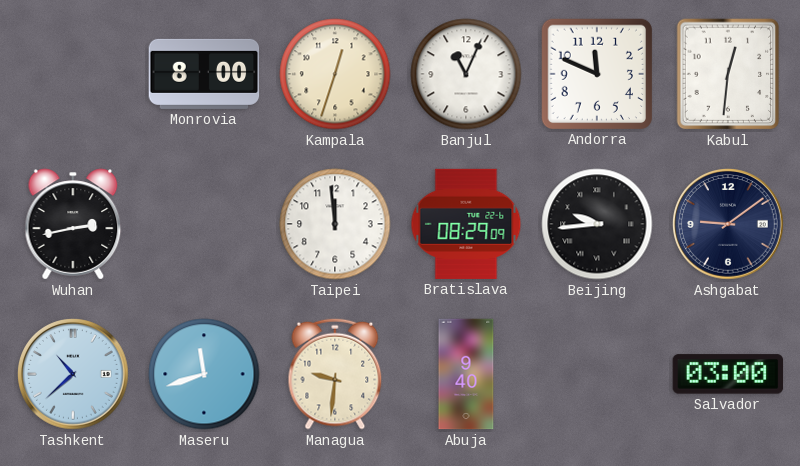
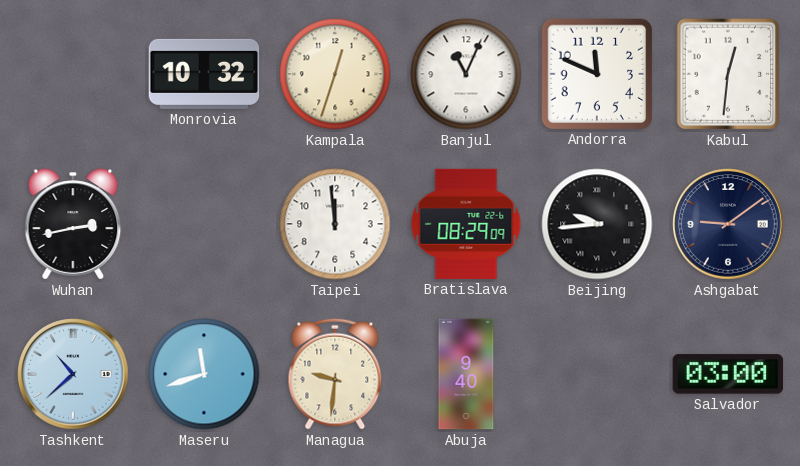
Monrovia: 8:00 -> 10:32
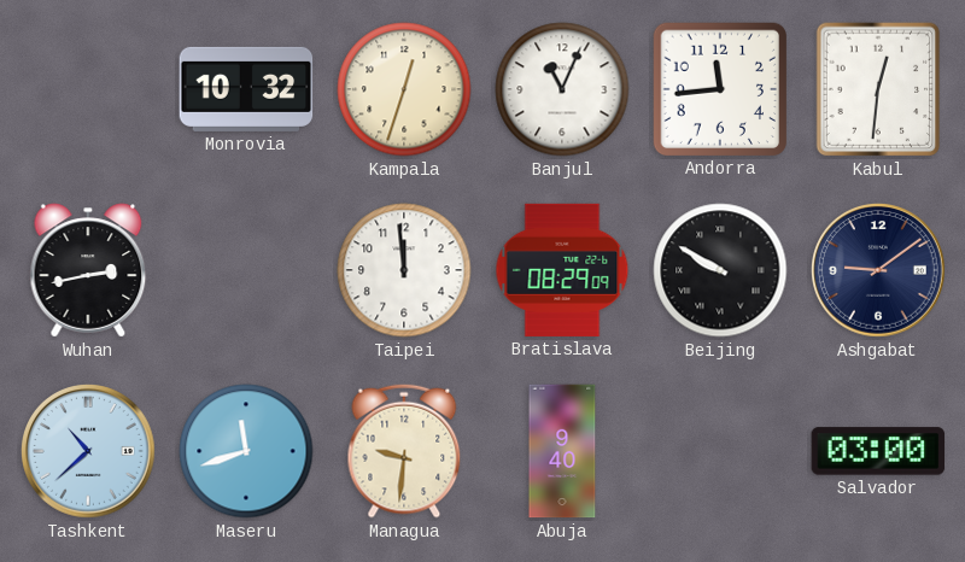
Andorra: 11:49 -> 11:44
Beijing: 9:44 -> 9:50
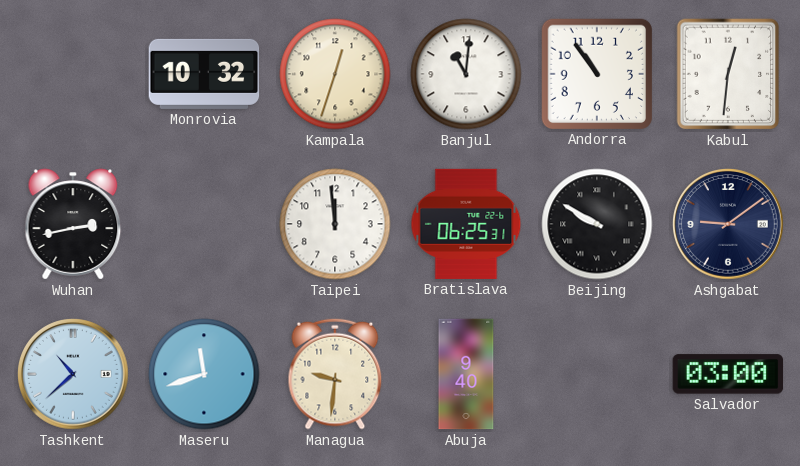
Banjul: 11:04 -> 11:01
Andorra: 11:44 -> 10:54
Bratislava: 08:29 -> 06:25
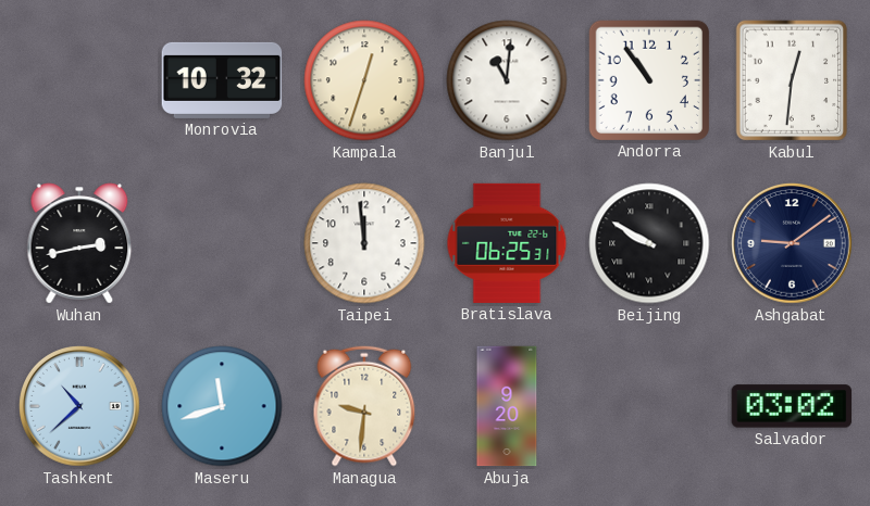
Abuja: 9:40 -> 9:20
Salvador: 03:00 -> 03:02
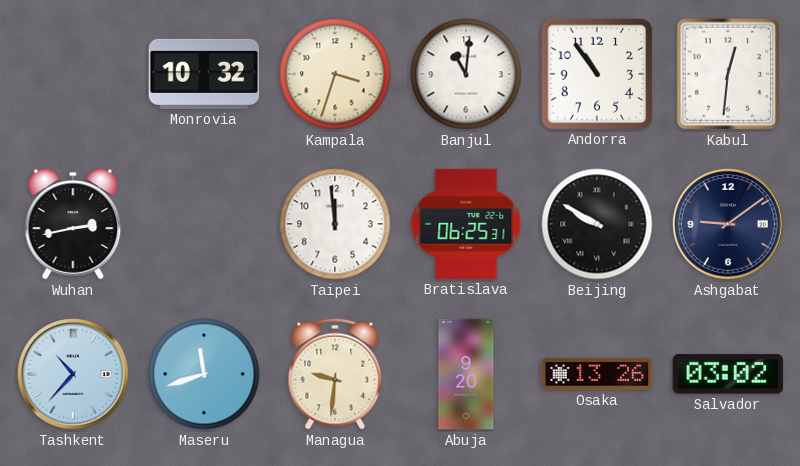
Kampala: 12:33 -> 3:33
Tashkent: 10:38 -> 10:37
Osaka: none -> 13:26
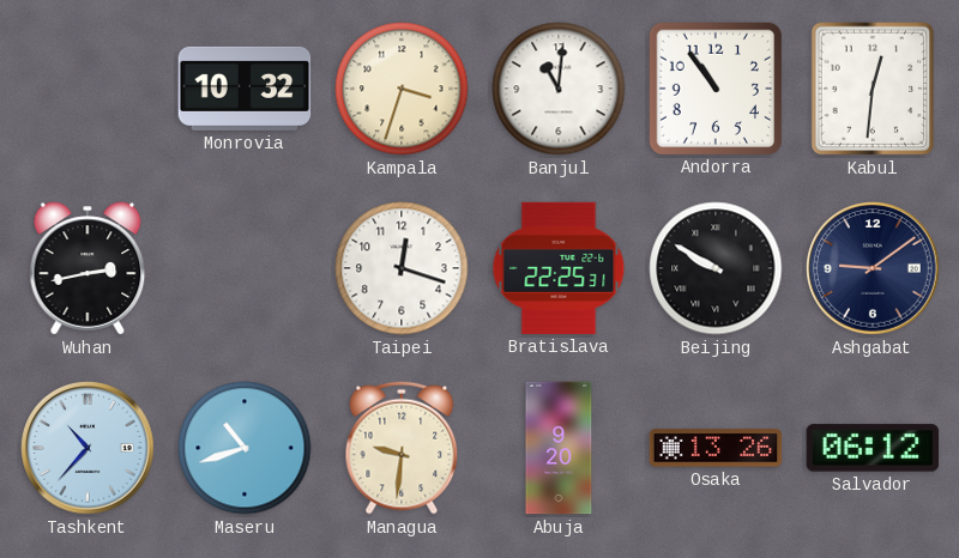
Taipei: 11:59 -> 12:18
Bratislava: 06:25 -> 22:25
Maseru: 11:42 -> 10:42
Salvador: 03:02 -> 06:12
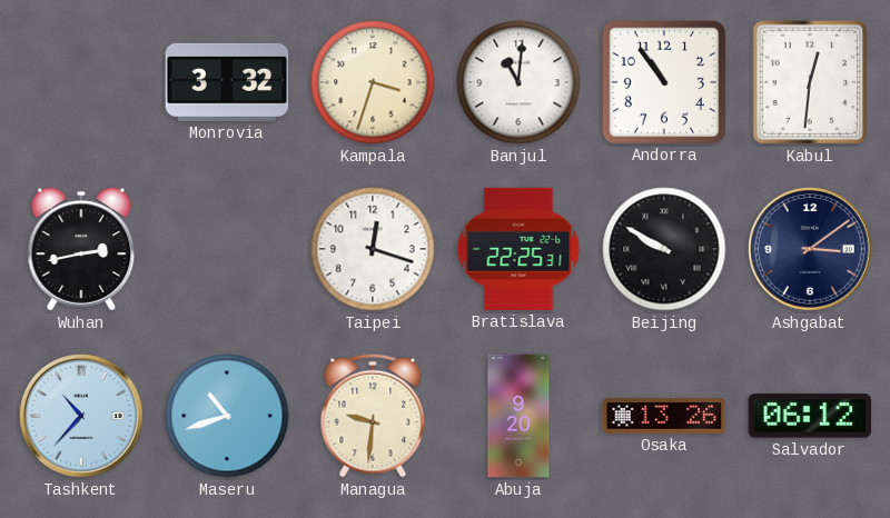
Monrovia: 10:32 -> 3:32
Ashgabat: 9:09 -> 3:09
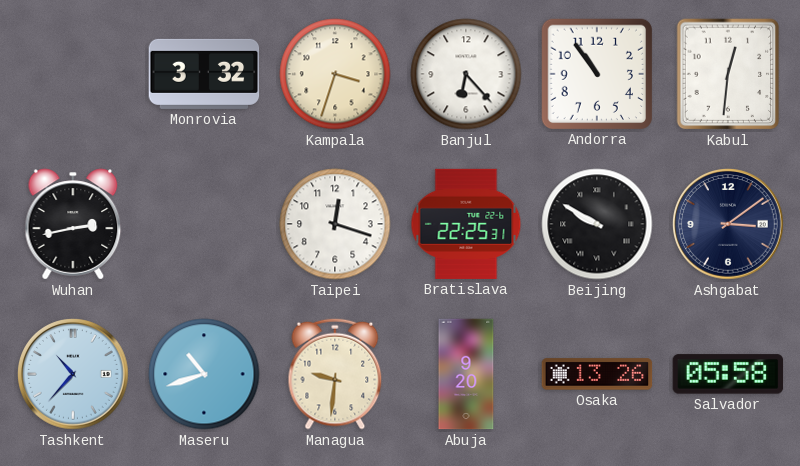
Banjul: 11:01 -> 6:23
Salvador: 06:12 -> 05:58
